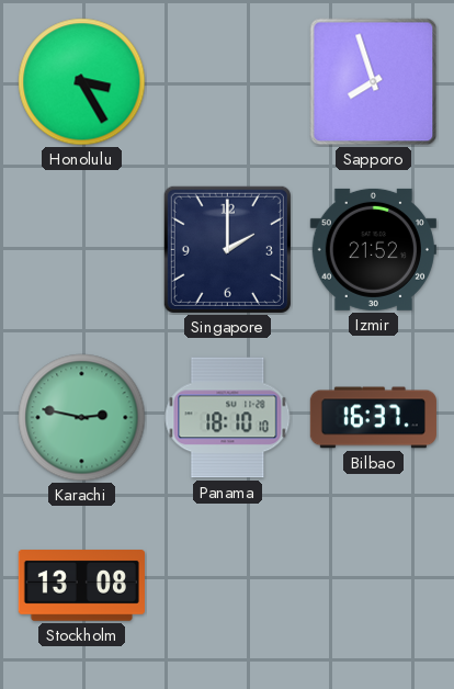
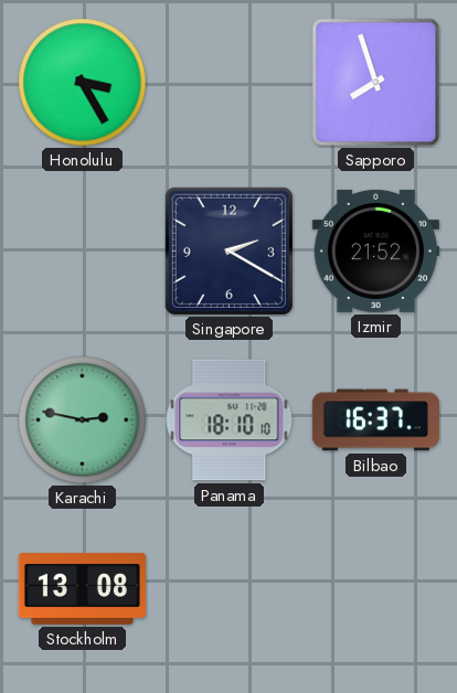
Singapore: 2:00 -> 2:20
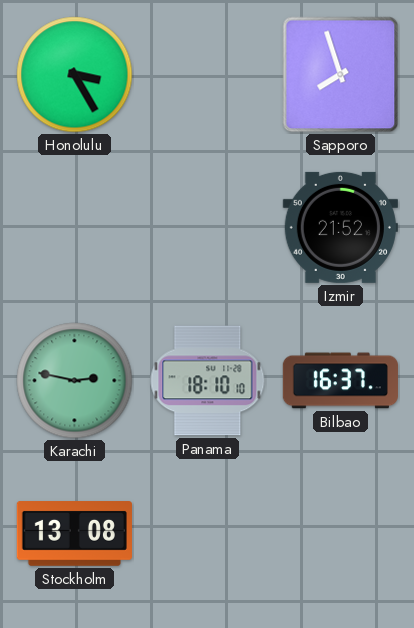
Singapore: 2:20 -> none
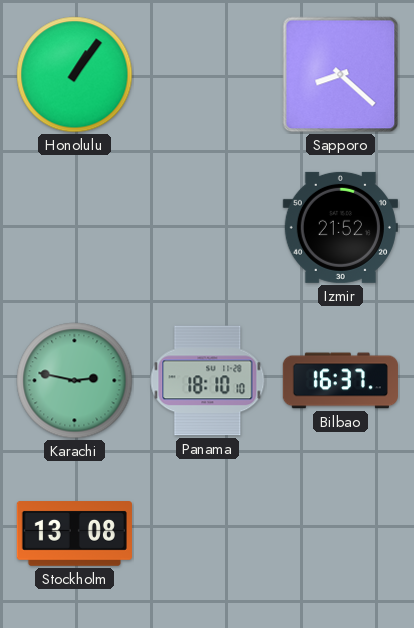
Honolulu: 3:25 -> 1:06
Sapporo: 7:57 -> 8:22
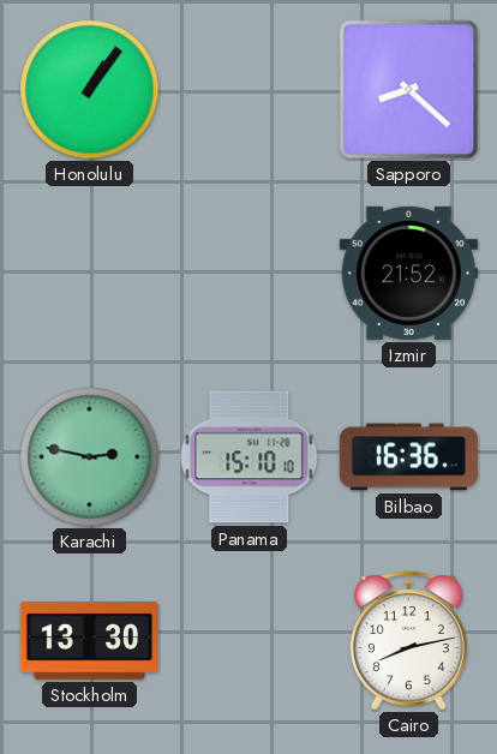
Panama: 18:10 -> 15:10
Bilbao: 16:37 -> 16:36
Stockholm: 13:08 -> 13:30
Cairo: none -> 8:13
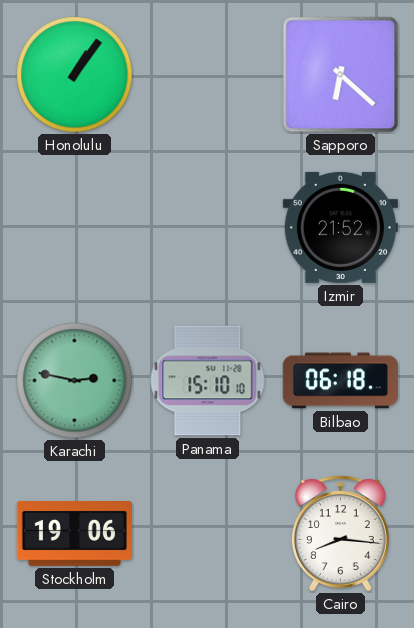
Sapporo: 8:22 -> 6:22
Bilbao: 16:36 -> 06:18
Stockholm: 13:30 -> 19:06
Cairo: 8:13 -> 8:16
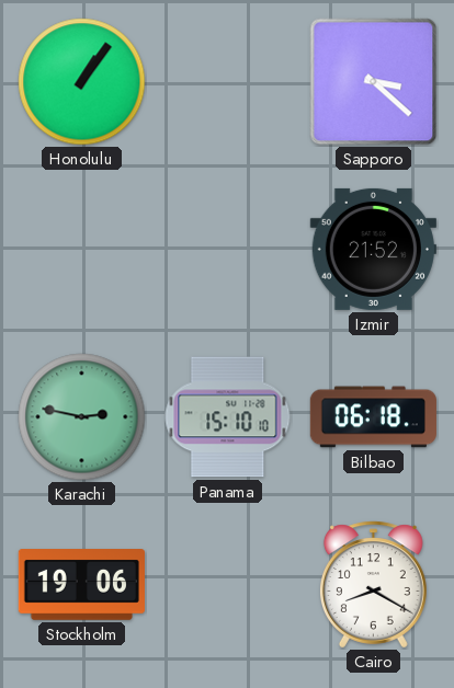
Sapporo: 6:22 -> 3:22
Cairo: 8:16 -> 8:20
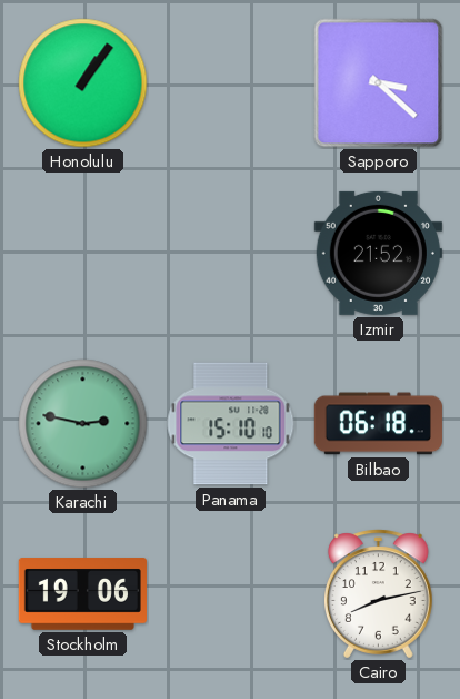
Cairo: 8:20 -> 8:13
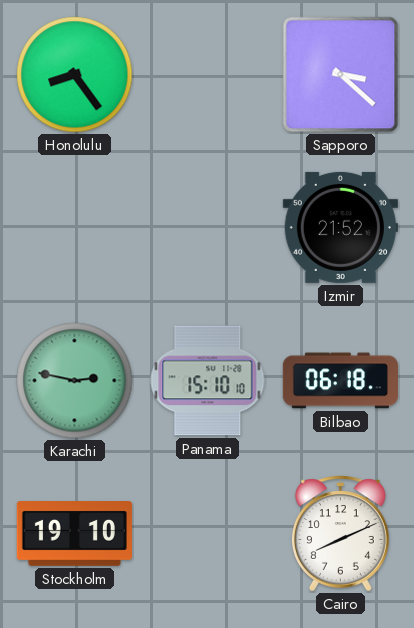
Honolulu: 1:06 -> 8:24
Stockholm: 19:06 -> 19:10
Cairo: 8:13 -> 8:11
